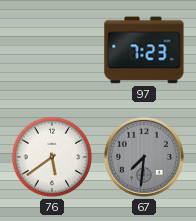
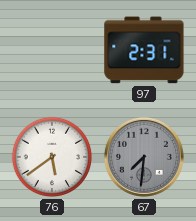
97: 7:23 -> 2:31
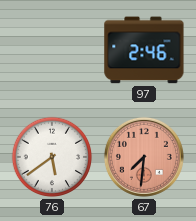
97: 2:31 -> 2:46
67 dial: grey -> salmon
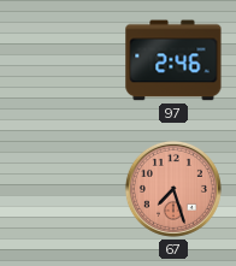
76: 5:39 -> none
67: 7:31 -> 7:27
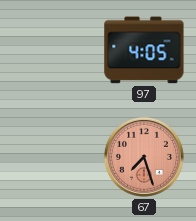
97: 2:46 -> 4:05
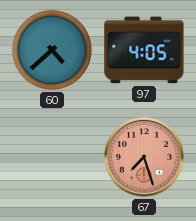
60: none -> 4:38
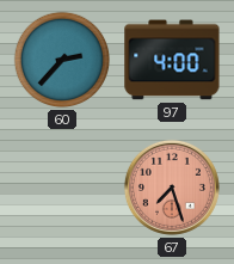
60: 4:38 -> 2:37
97: 4:05 -> 4:00
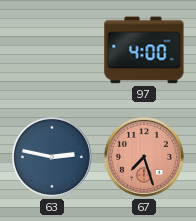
60: 2:37 -> none
63: none -> 2:47
